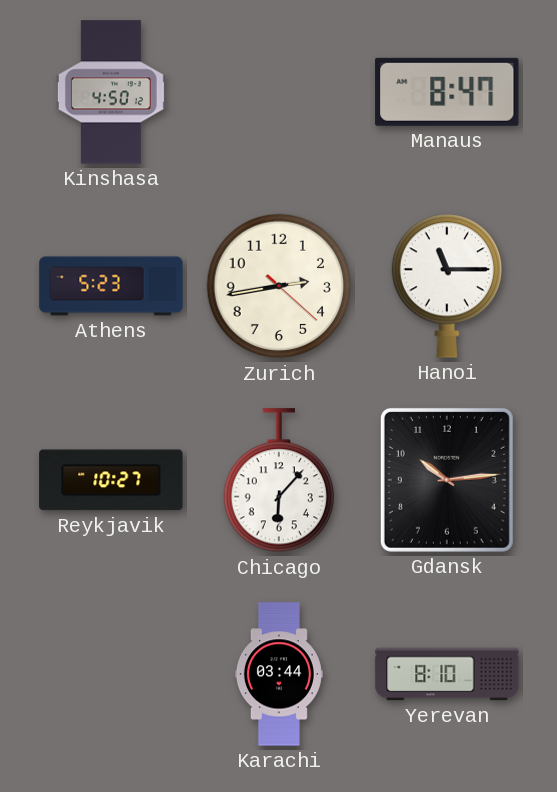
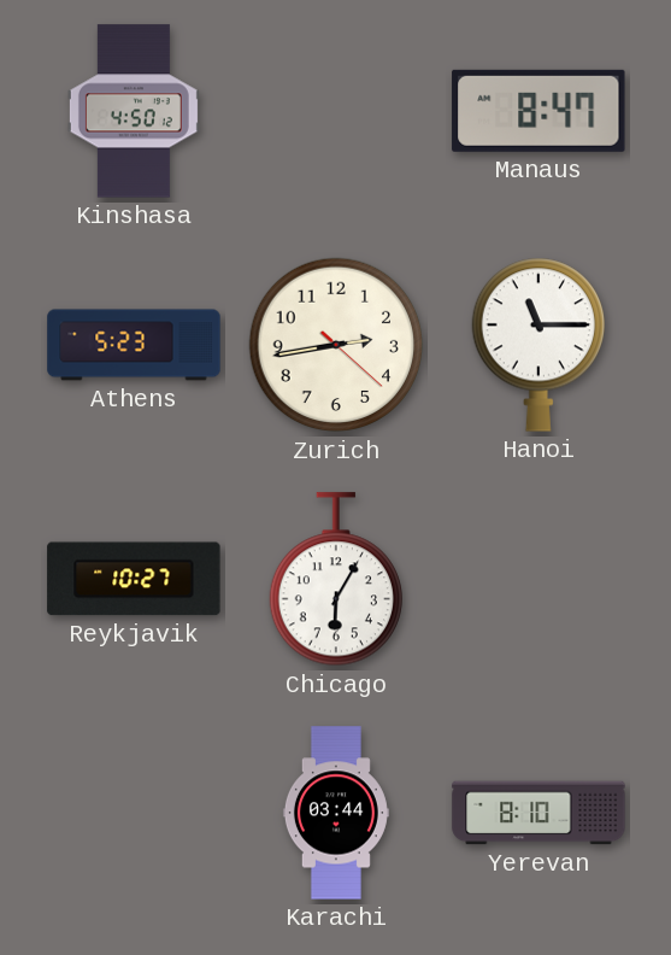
Chicago: 6:07 -> 6:05
Gdansk: 10:14 -> none
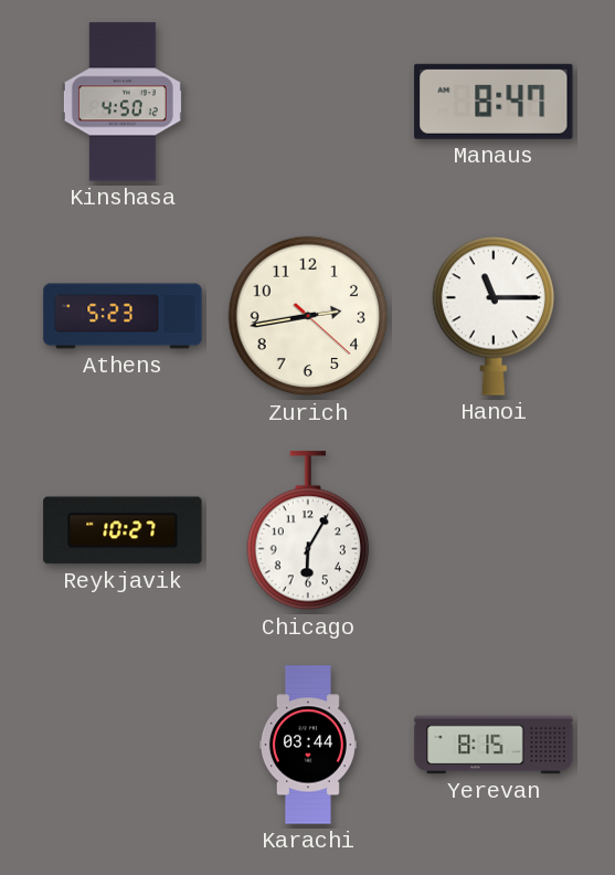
Yerevan: 8:10 -> 8:15
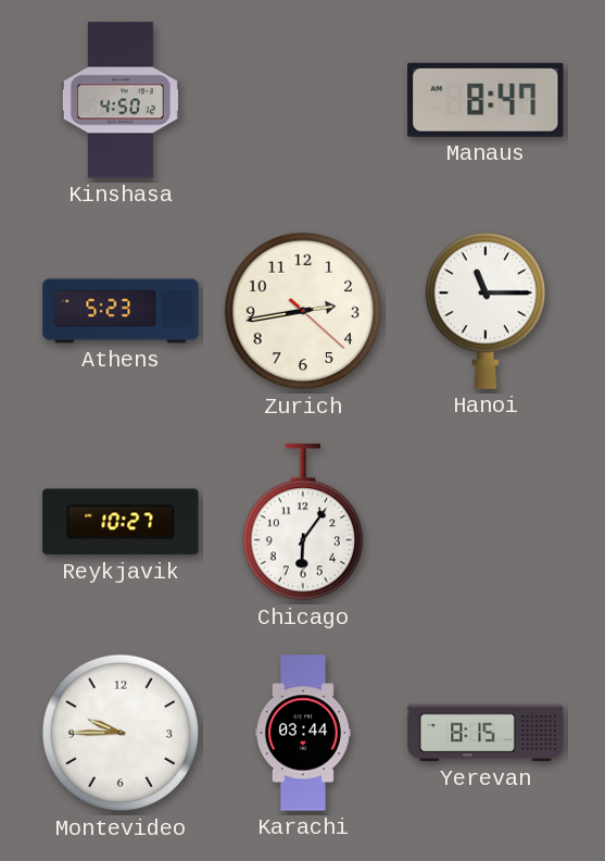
Chicago: 6:05 -> 6:06
Montevideo: none -> 9:45
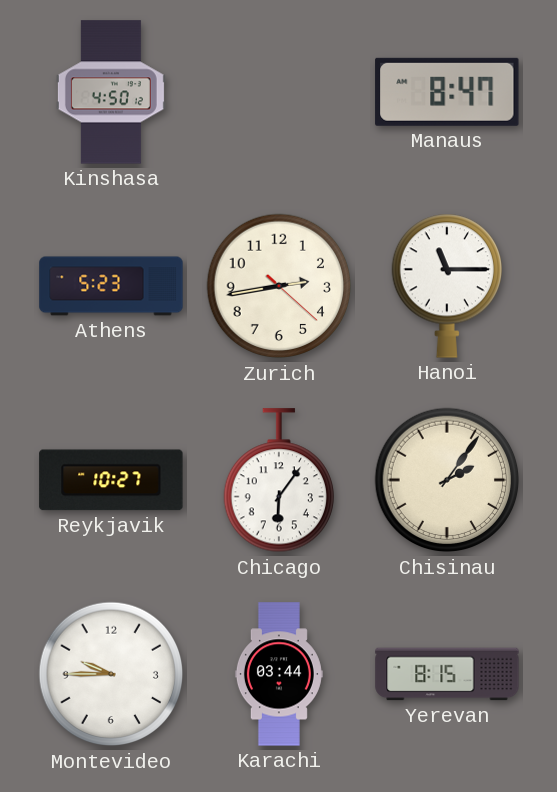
Chisinau: none -> 2:06
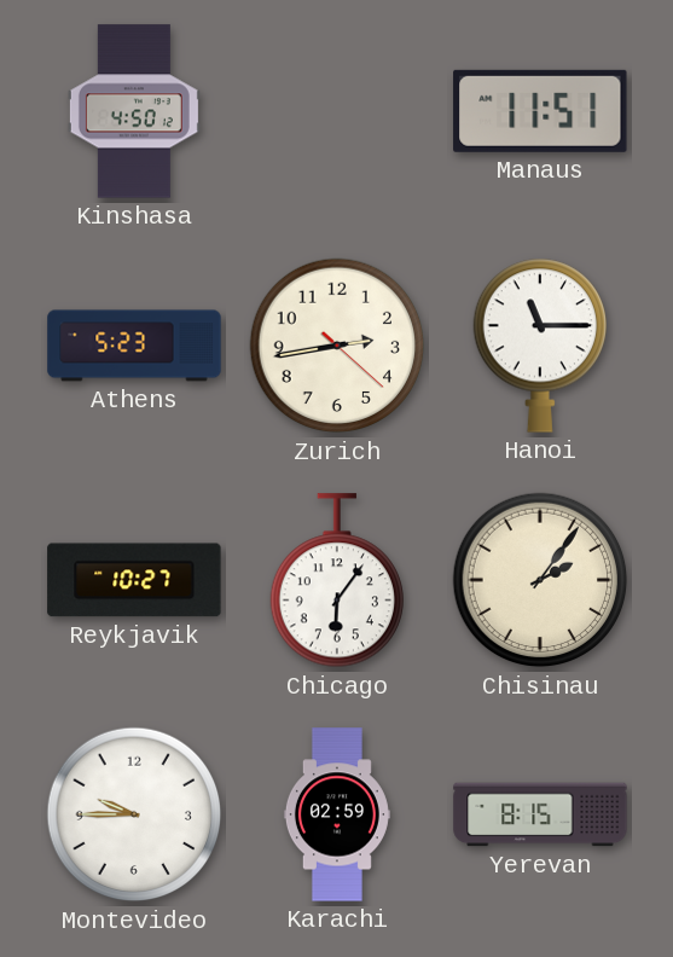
Manaus: 8:47 -> 11:51
Karachi: 03:44 -> 02:59
